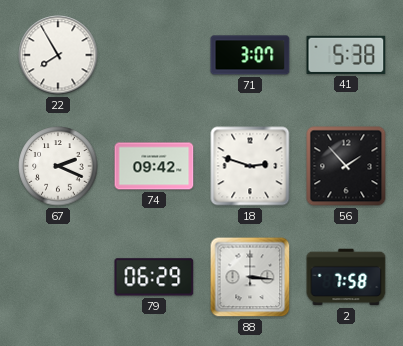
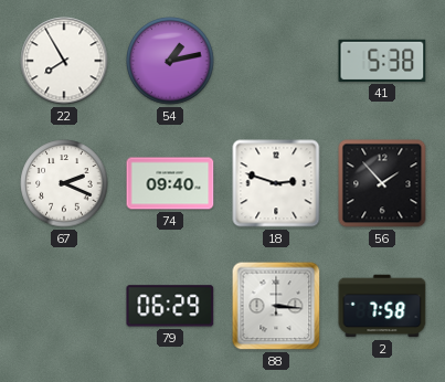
54: none -> 1:13
71: 3:07 -> none
74: 09:42 -> 09:40
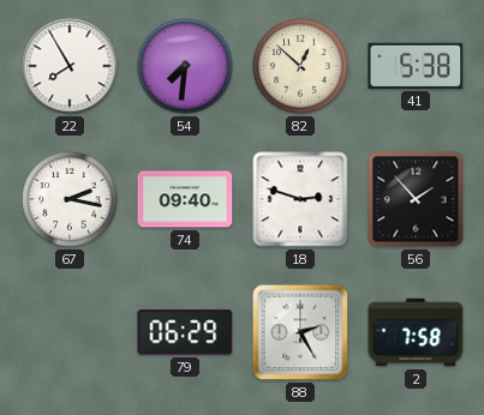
54: 1:13 -> 7:31
82: none -> 12:52
67: 2:19 -> 2:17
88: 3:16 -> 2:25
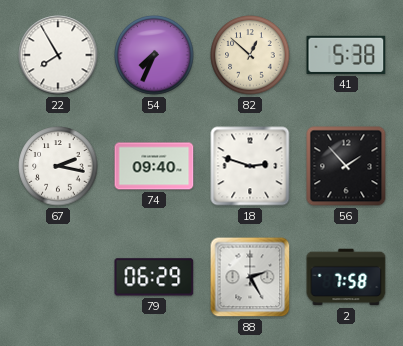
54: 7:31 -> 7:34
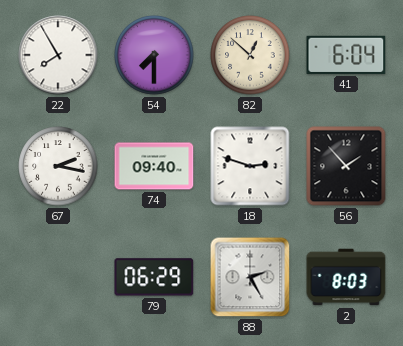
54: 7:34 -> 7:30
41: 5:38 -> 6:04
2: 7:58 -> 8:03
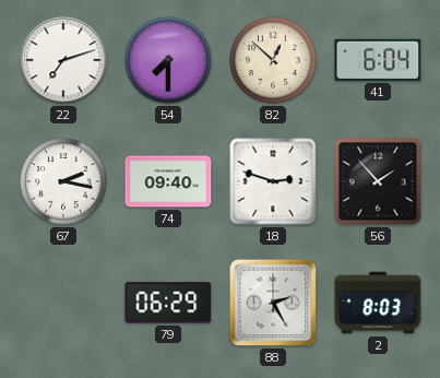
22: 7:55 -> 7:12
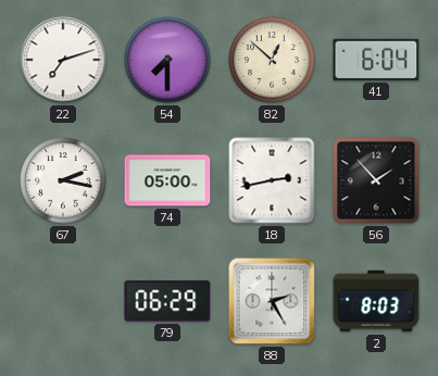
74: 09:40 -> 05:00
18: 2:48 -> 2:43
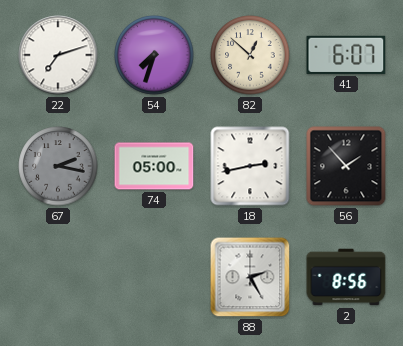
54: 7:30 -> 7:33
41: 6:04 -> 6:07
67 dial: white -> grey
79: 06:29 -> none
2: 8:03 -> 8:56
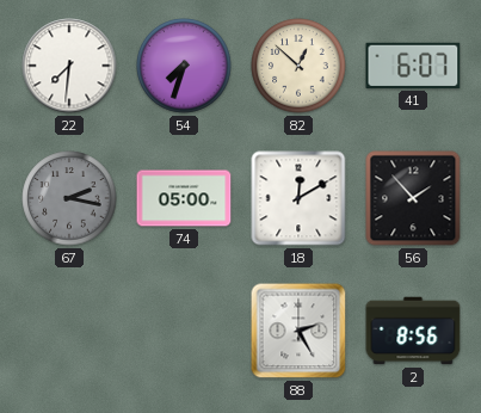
22: 7:12 -> 7:31
18: 2:43 -> 12:10
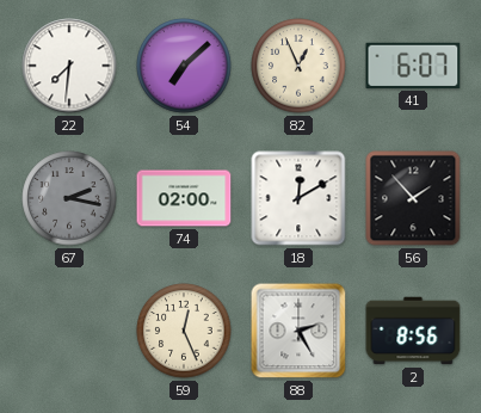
54: 7:33 -> 7:08
82: 12:52 -> 12:56
74: 05:00 -> 02:00
59: none -> 12:26
